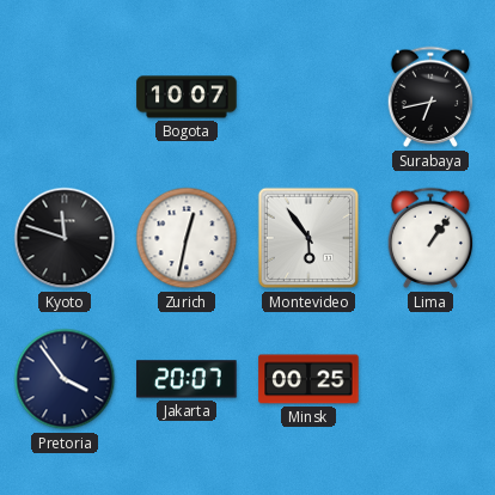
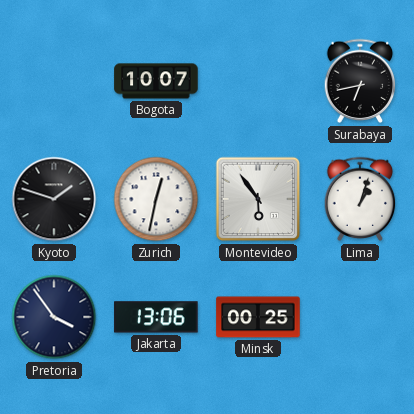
Kyoto: 11:48 -> 1:48
Lima: 1:06 -> 1:03
Jakarta: 20:07 -> 13:06
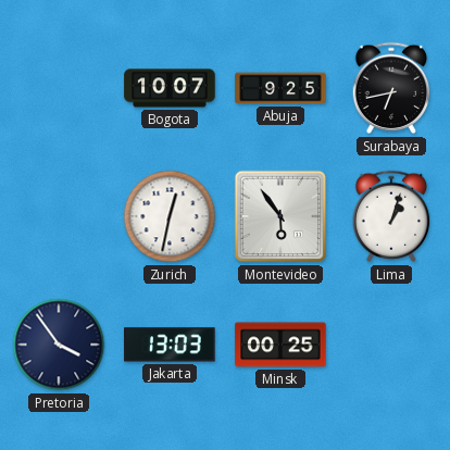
Abuja: none -> 9:25
Kyoto: 1:48 -> none
Jakarta: 13:06 -> 13:03
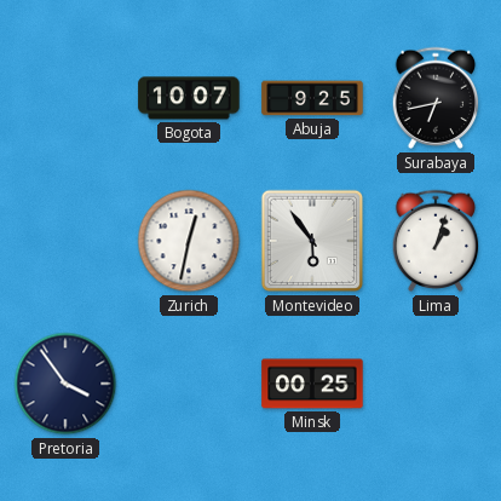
Jakarta: 13:03 -> none
